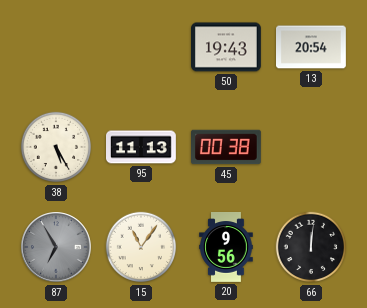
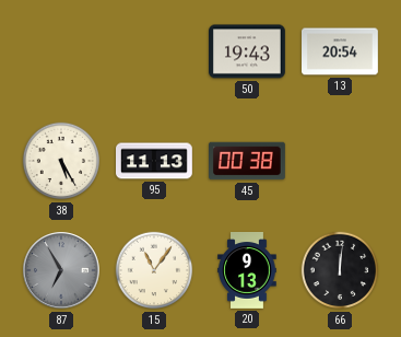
20: 9:56 -> 9:13
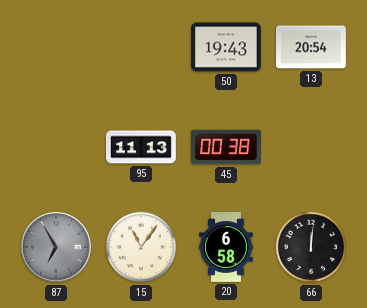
38: 5:25 -> none
20: 9:13 -> 6:58
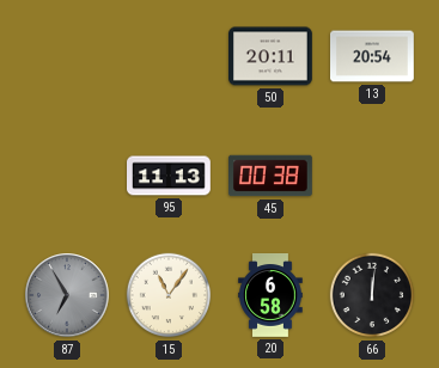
50: 19:43 -> 20:11
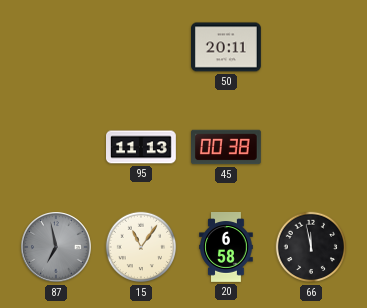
13: 20:54 -> none
87: 6:55 -> 6:58
66: 12:01 -> 11:58
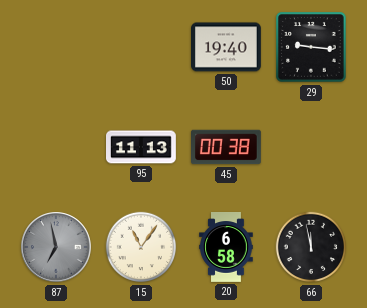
50: 20:11 -> 19:40
29: none -> 9:16
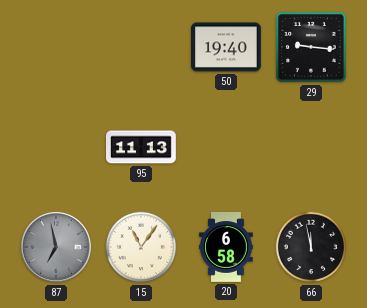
45: 00:38 -> none
